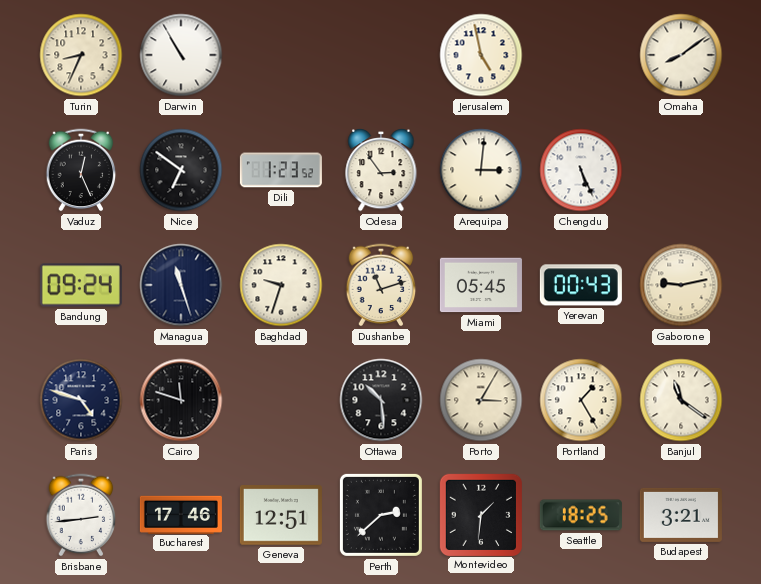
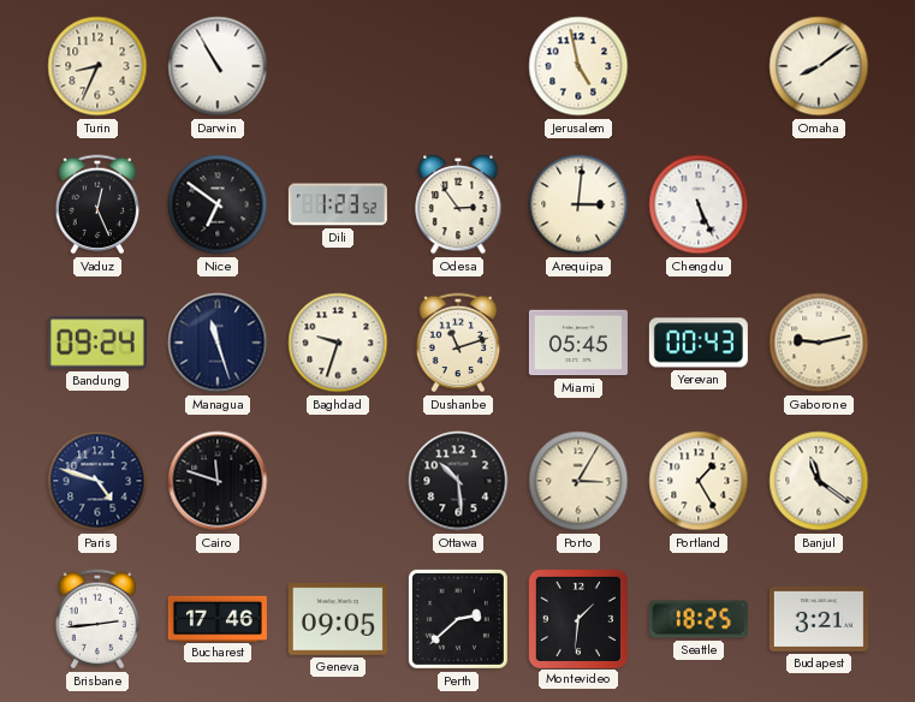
Geneva: 12:51 -> 09:05
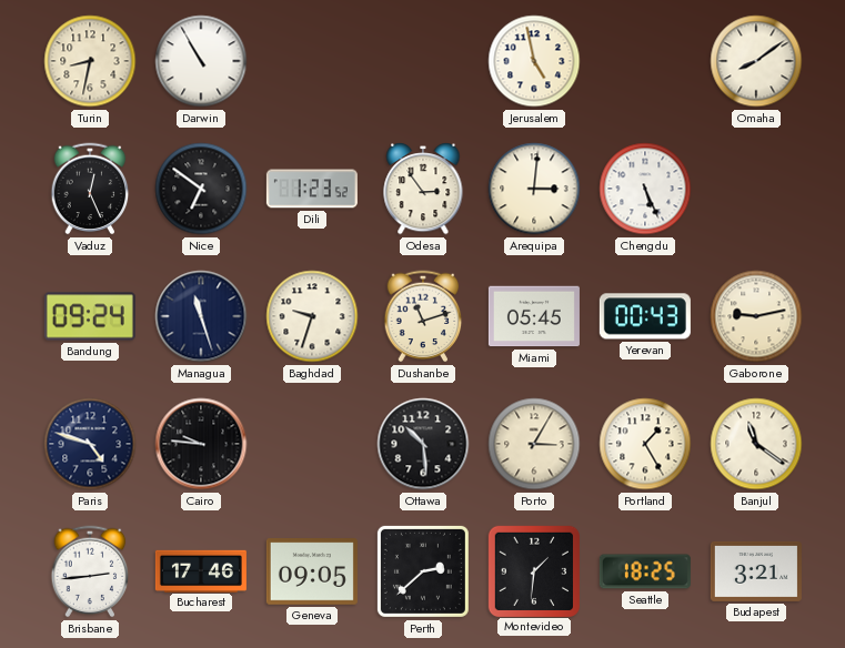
Turin: 8:34 -> 8:32
Cairo: 11:48 -> 9:46
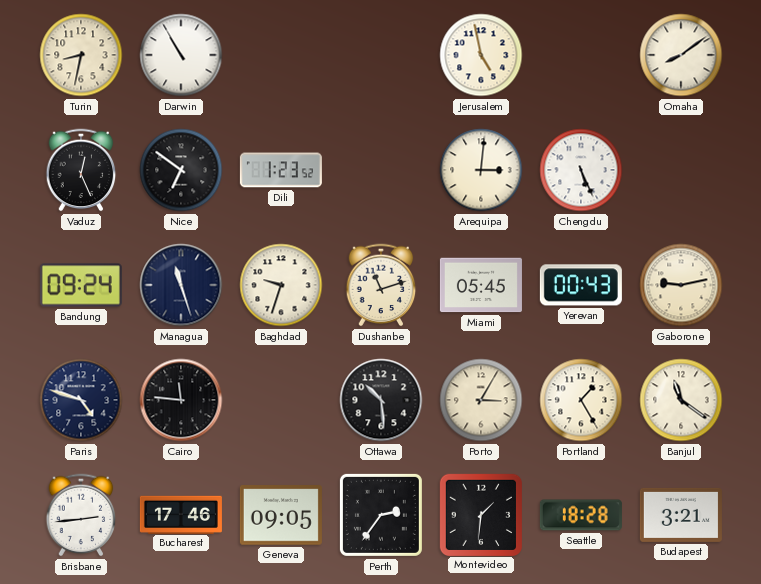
Odesa: 2:54 -> none
Cairo: 9:46 -> 11:46
Perth: 2:38 -> 2:36
Seattle: 18:25 -> 18:28
